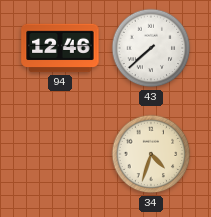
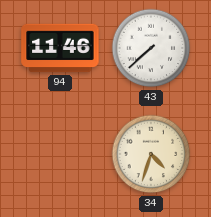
94: 12:46 -> 11:46
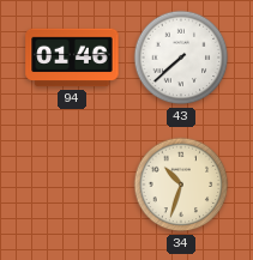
94: 11:46 -> 01:46
34: 4:33 -> 10:33
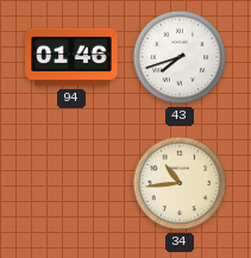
43: 7:38 -> 7:42
34: 10:33 -> 10:44
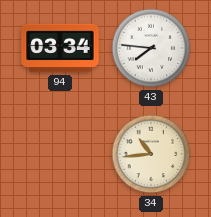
94: 01:46 -> 03:34
43: 7:42 -> 7:46
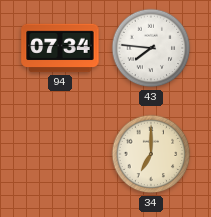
94: 03:34 -> 07:34
34: 10:44 -> 7:00
